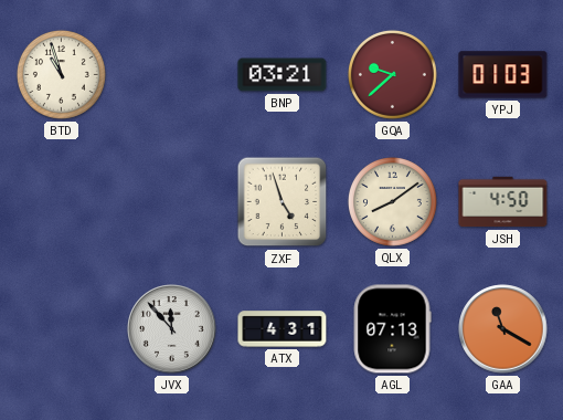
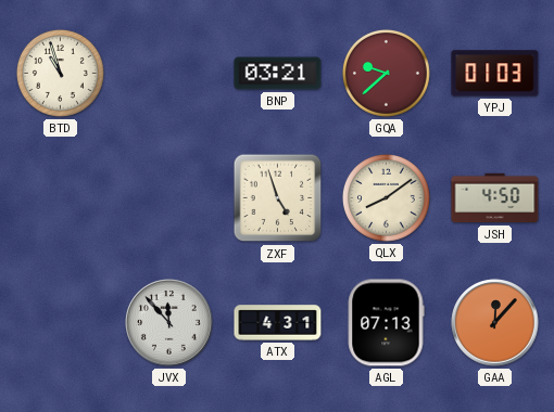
GAA: 11:20 -> 12:07
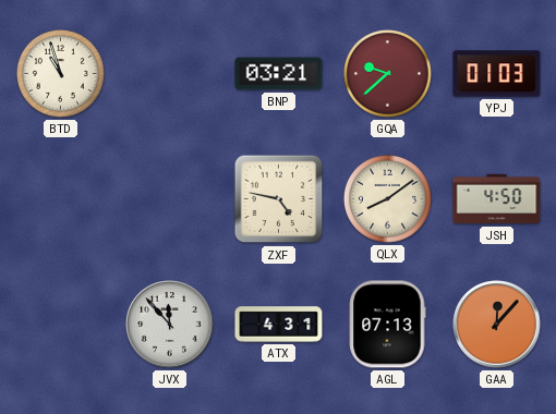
ZXF: 4:57 -> 4:47
